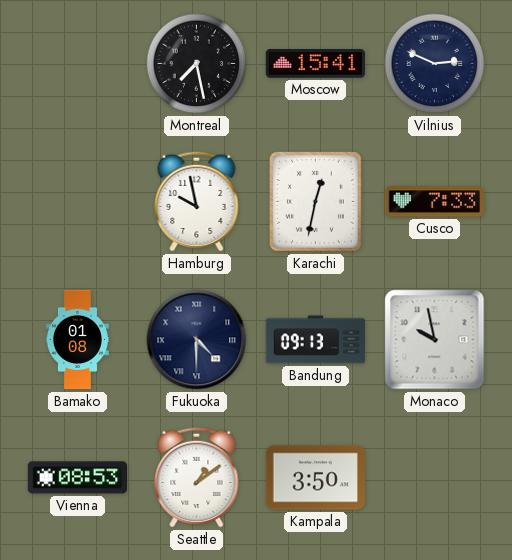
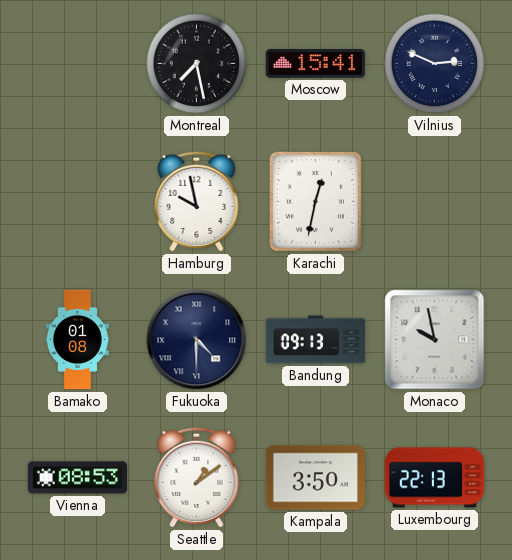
Cusco: 7:33 -> none
Luxembourg: none -> 22:13
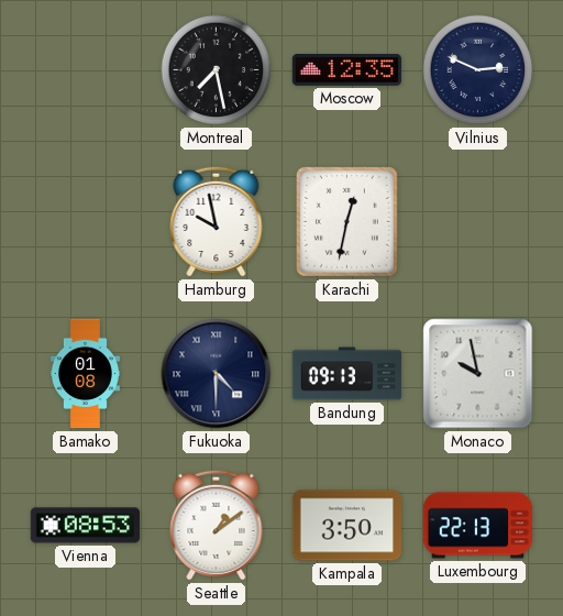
Moscow: 15:41 -> 12:35
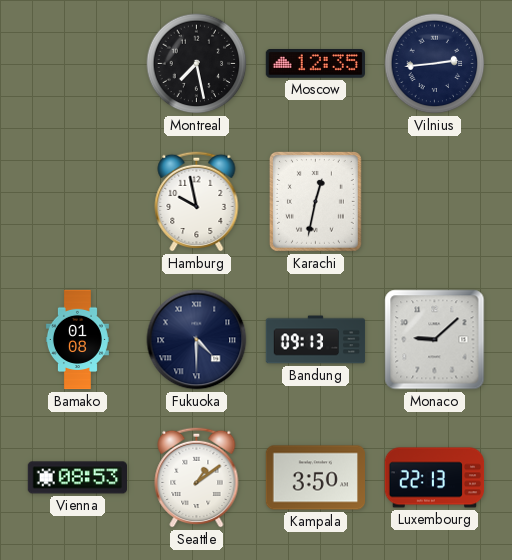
Vilnius: 2:49 -> 2:44
Monaco: 9:58 -> 9:08
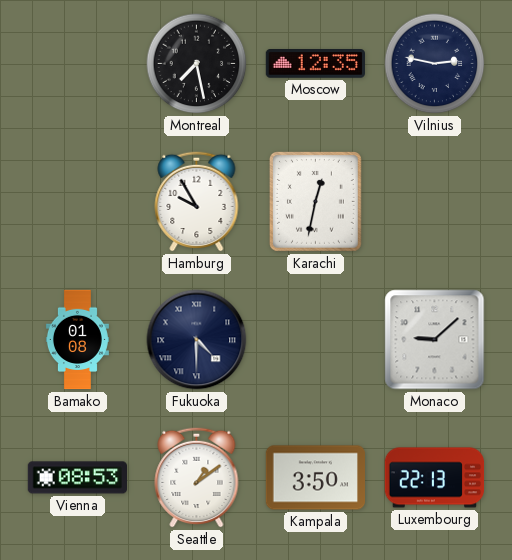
Vilnius: 2:44 -> 2:47
Hamburg: 9:58 -> 9:55
Bandung: 09:13 -> none
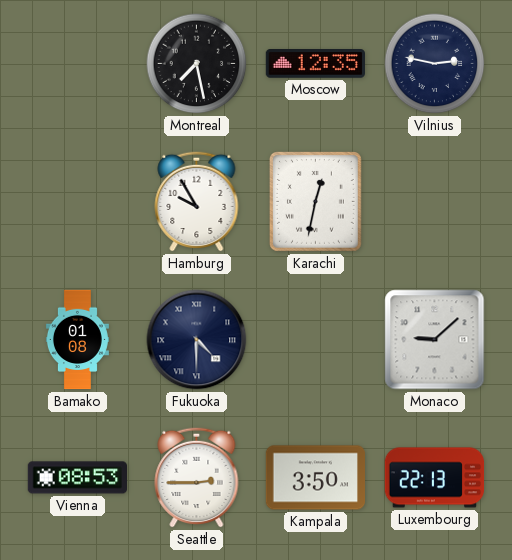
Seattle: 1:09 -> 2:45
